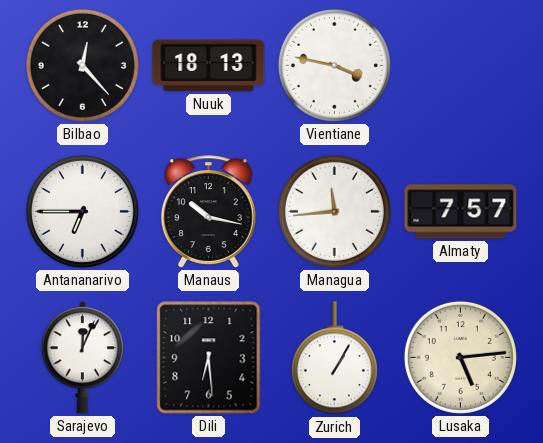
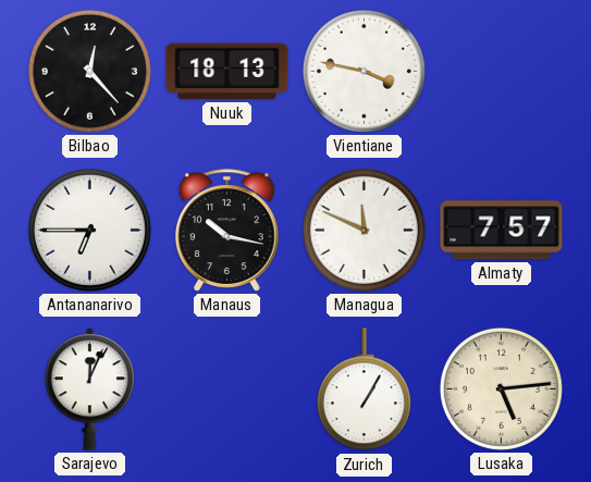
Managua: 11:44 -> 11:49
Dili: 6:29 -> none
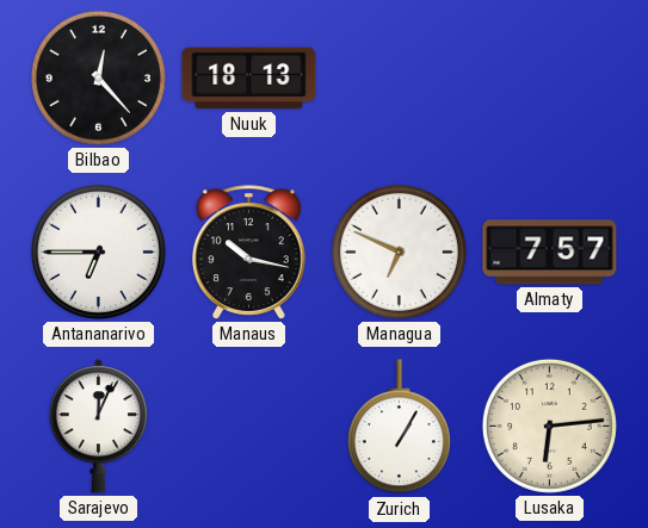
Vientiane: 3:47 -> none
Managua: 11:49 -> 6:49
Lusaka: 5:14 -> 6:14
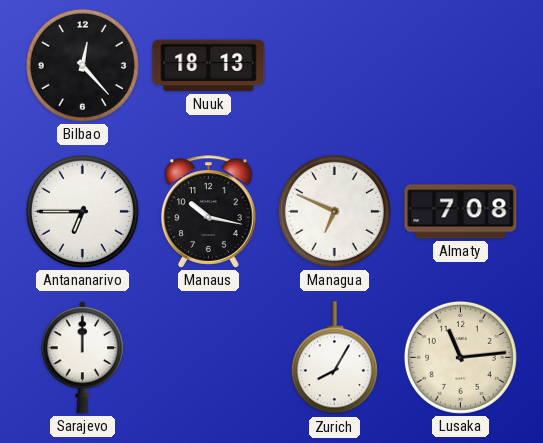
Almaty: 7:57 -> 7:08
Sarajevo: 12:04 -> 12:00
Zurich: 1:05 -> 8:05
Lusaka: 6:14 -> 11:14
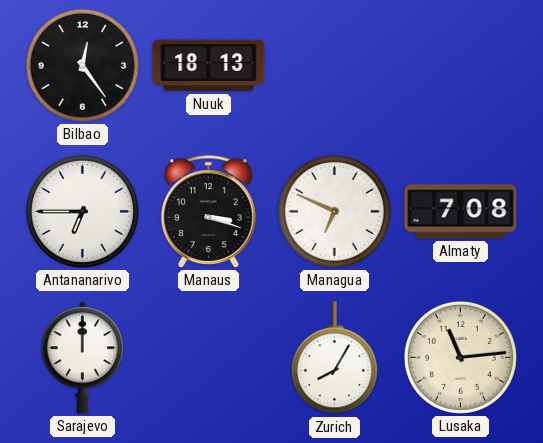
Bilbao: 12:23 -> 12:24
Manaus: 10:17 -> 3:18
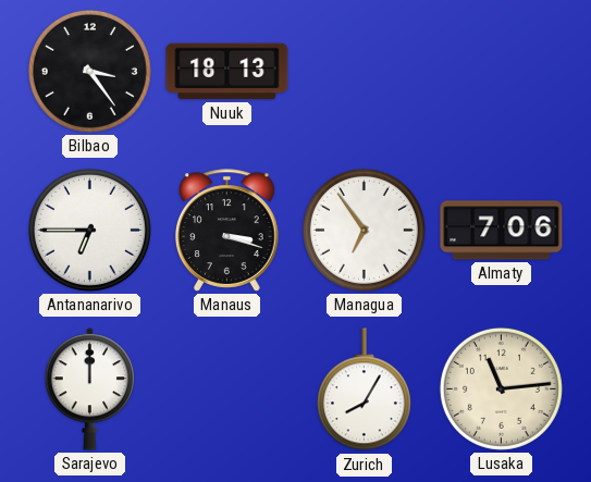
Bilbao: 12:24 -> 3:24
Managua: 6:49 -> 6:54
Almaty: 7:08 -> 7:06
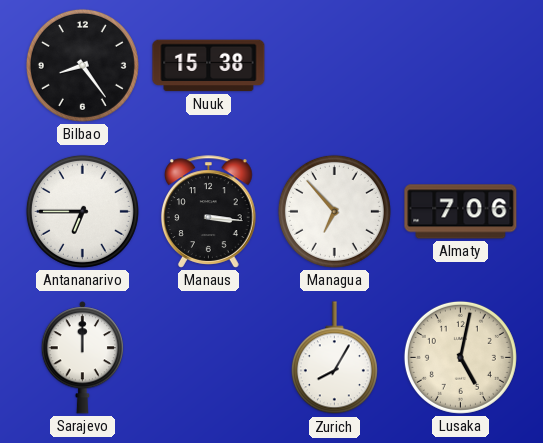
Bilbao: 3:24 -> 8:24
Nuuk: 18:13 -> 15:38
Manaus: 3:18 -> 3:16
Managua: 6:54 -> 6:53
Lusaka: 11:14 -> 5:02
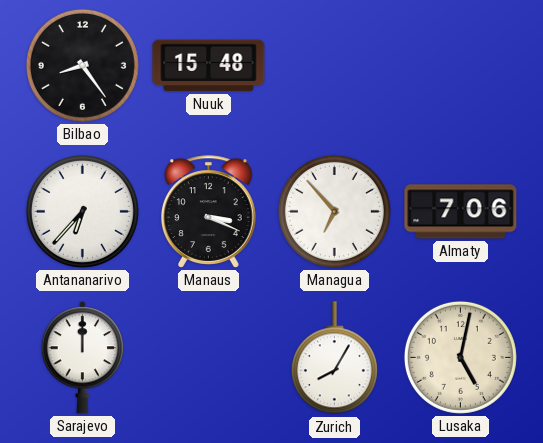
Nuuk: 15:38 -> 15:48
Antananarivo: 6:45 -> 6:37
Manaus: 3:16 -> 3:19
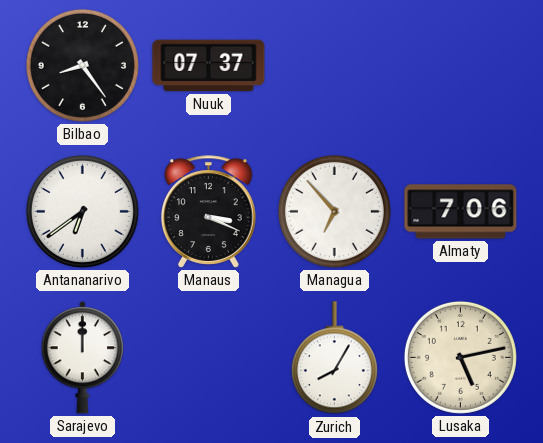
Nuuk: 15:48 -> 07:37
Antananarivo: 6:37 -> 6:39
Lusaka: 5:02 -> 5:13
